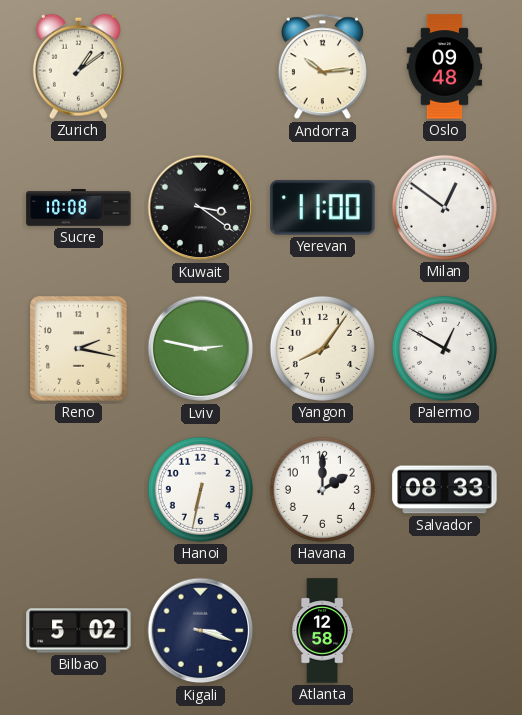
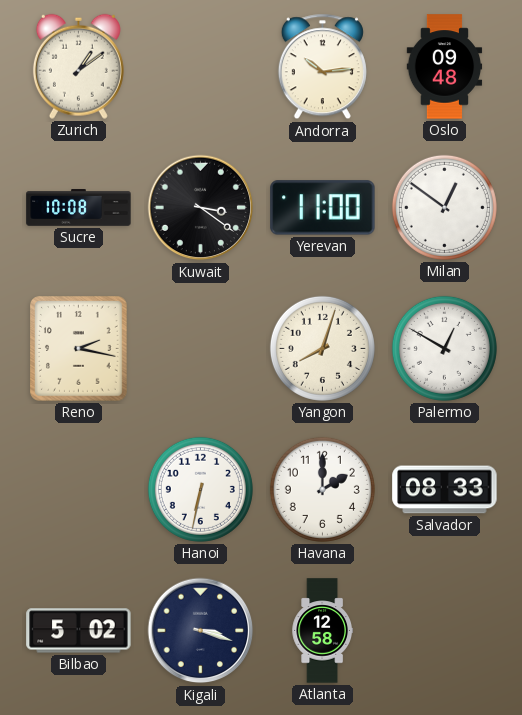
Lviv: 2:47 -> none
Yangon: 8:06 -> 8:03
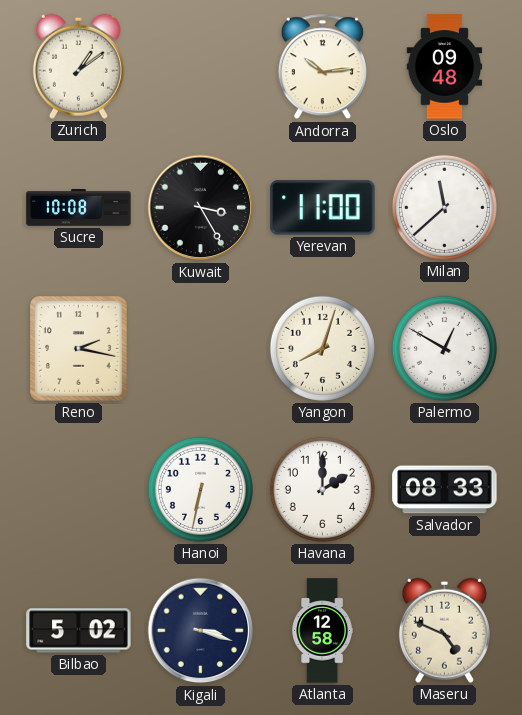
Kuwait: 3:21 -> 3:25
Milan: 12:51 -> 11:38
Maseru: none -> 4:49
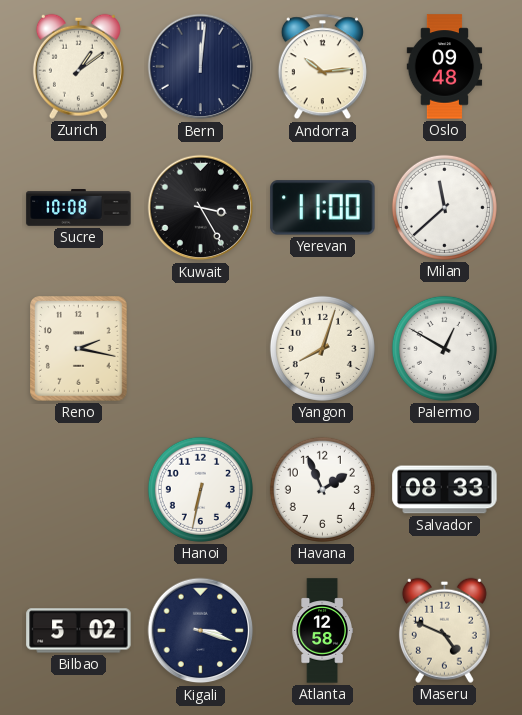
Bern: none -> 12:01
Havana: 2:00 -> 1:56
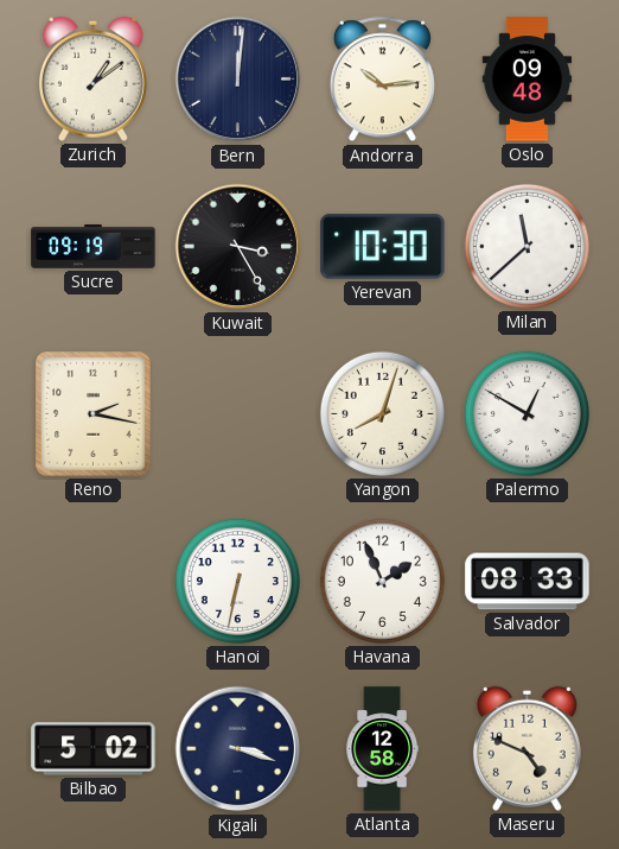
Sucre: 10:08 -> 09:19
Yerevan: 11:00 -> 10:30
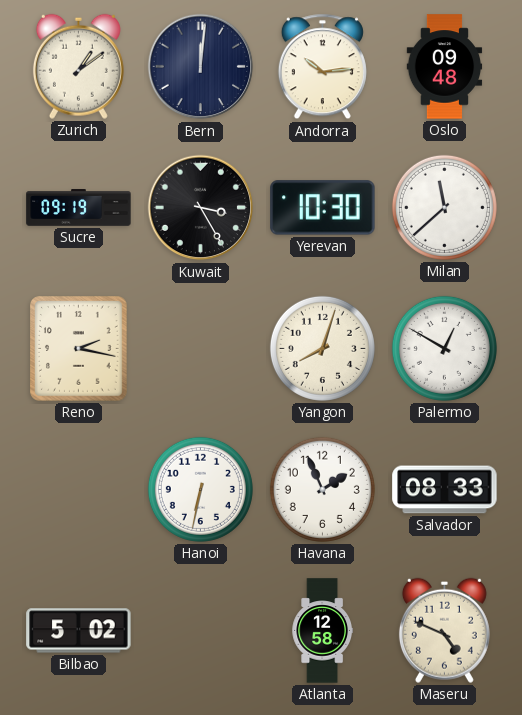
Kigali: 3:18 -> none
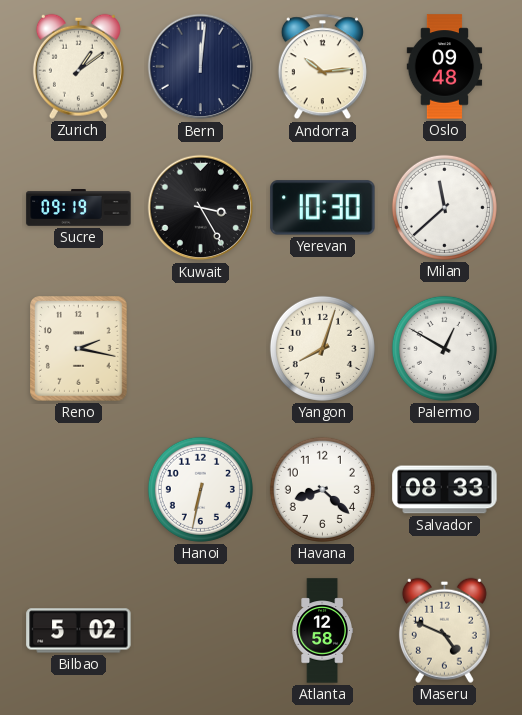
Havana: 1:56 -> 8:22
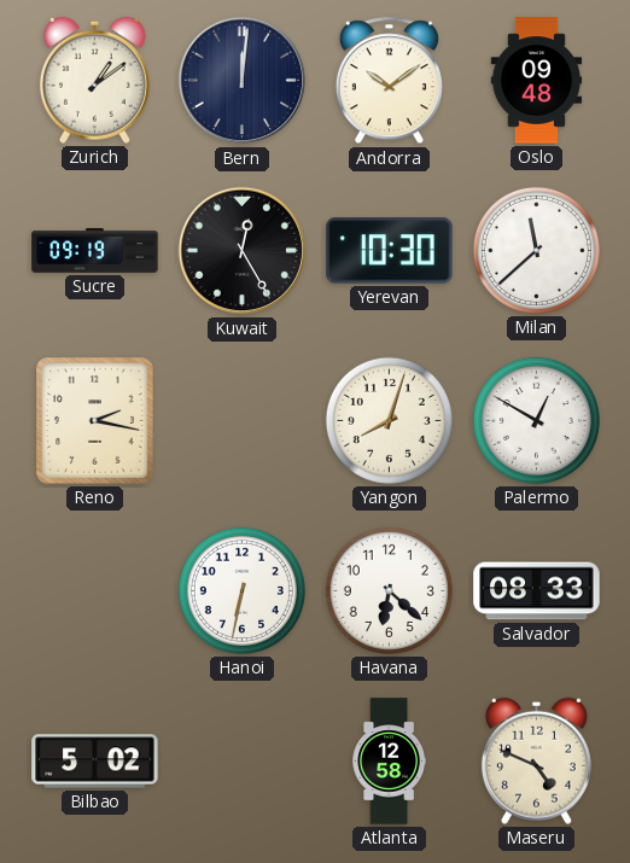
Andorra: 10:14 -> 10:09
Kuwait: 3:25 -> 12:25
Havana: 8:22 -> 6:22
